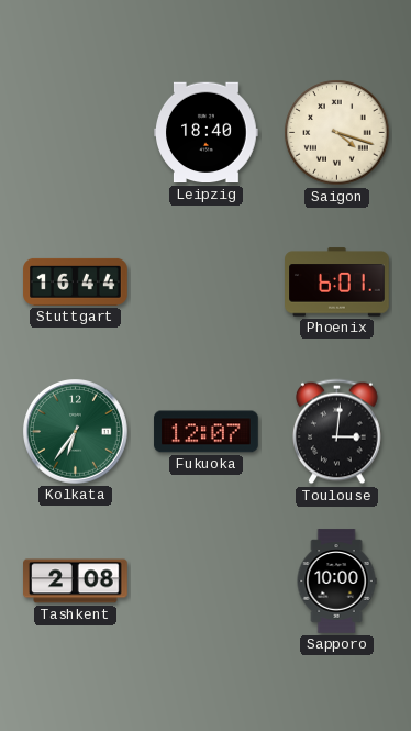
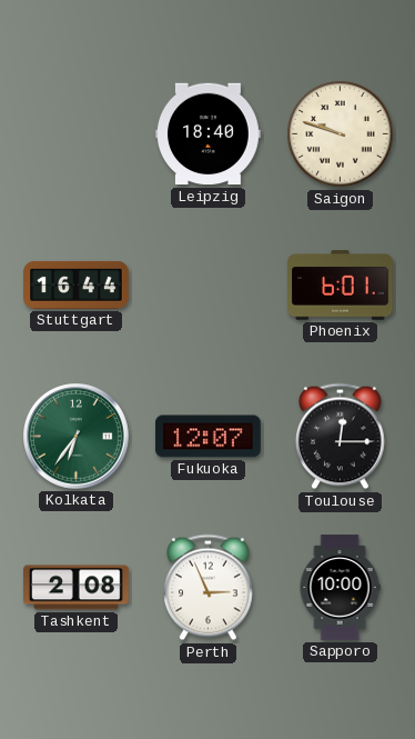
Saigon: 4:18 -> 9:48
Toulouse: 3:01 -> 12:15
Perth: none -> 2:56
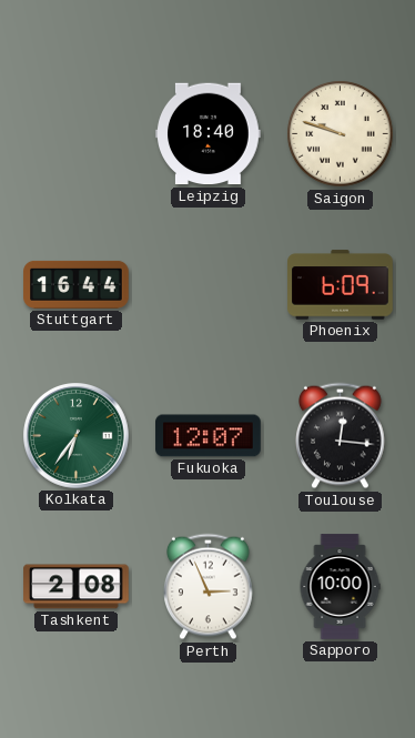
Phoenix: 6:01 -> 6:09
Toulouse: 12:15 -> 12:16
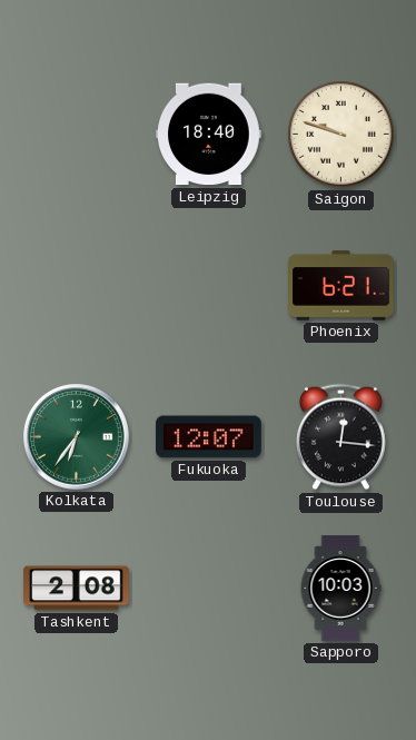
Stuttgart: 16:44 -> none
Phoenix: 6:09 -> 6:21
Perth: 2:56 -> none
Sapporo: 10:00 -> 10:03
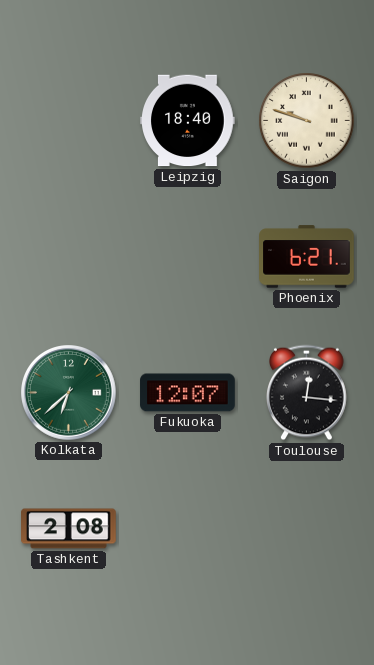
Kolkata: 6:36 -> 6:38
Sapporo: 10:03 -> none
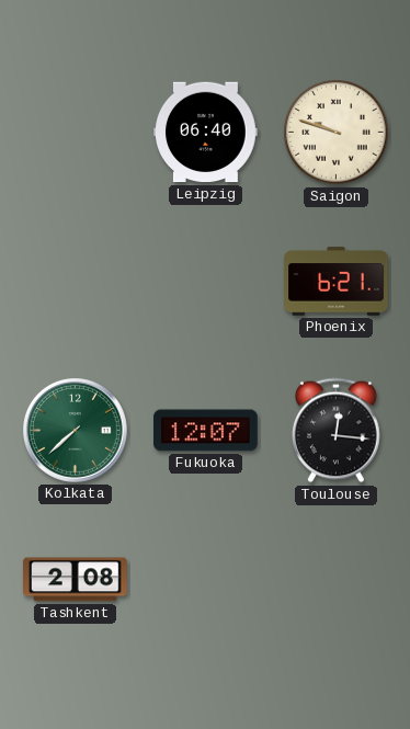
Leipzig: 18:40 -> 06:40
Kolkata: 6:38 -> 7:38
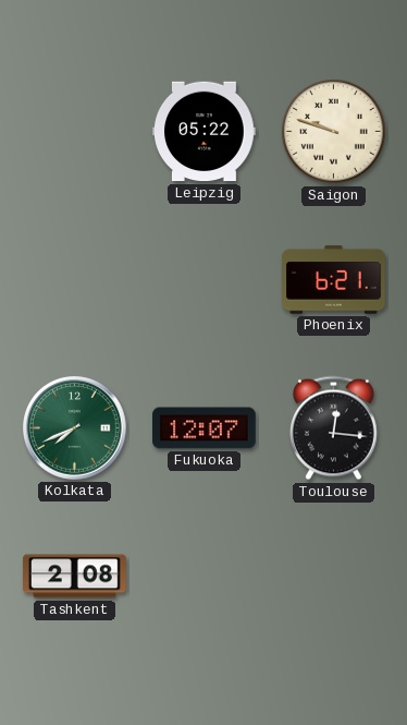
Leipzig: 06:40 -> 05:22
Kolkata: 7:38 -> 7:41
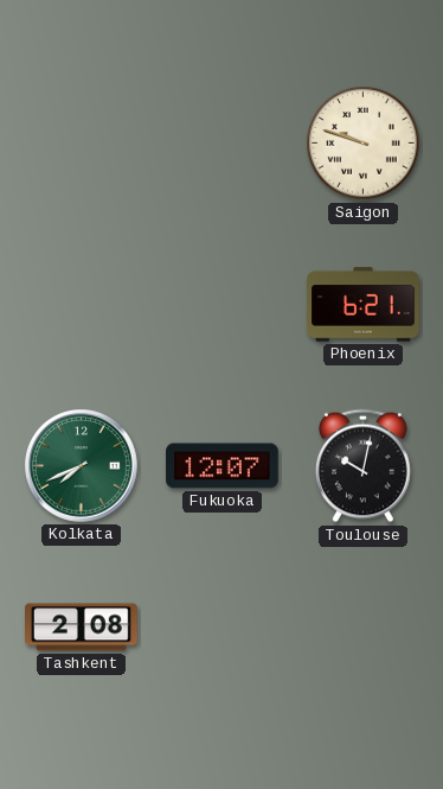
Leipzig: 05:22 -> none
Toulouse: 12:16 -> 10:02
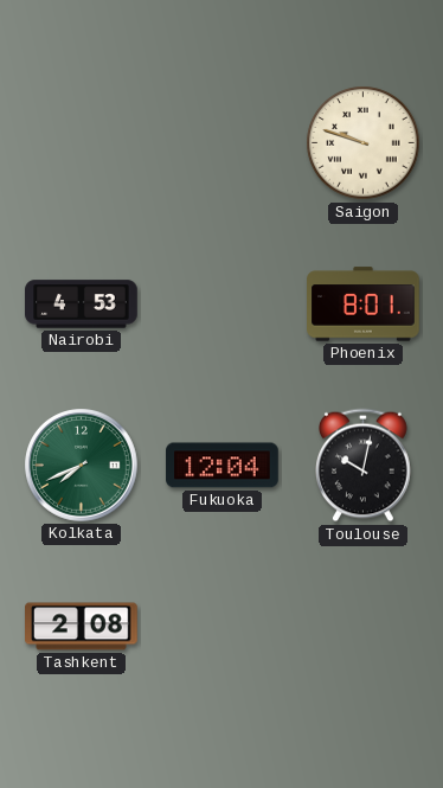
Nairobi: none -> 4:53
Phoenix: 6:21 -> 8:01
Fukuoka: 12:07 -> 12:04
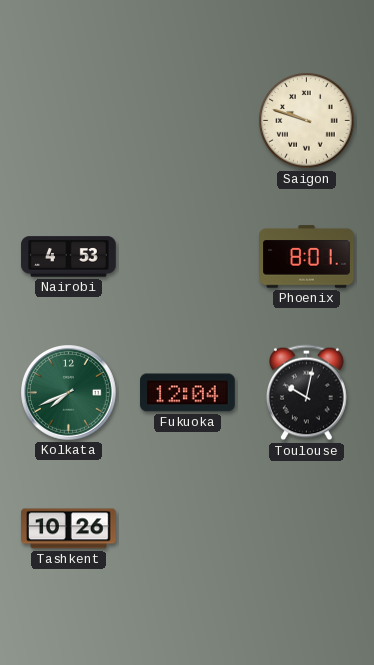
Tashkent: 2:08 -> 10:26
